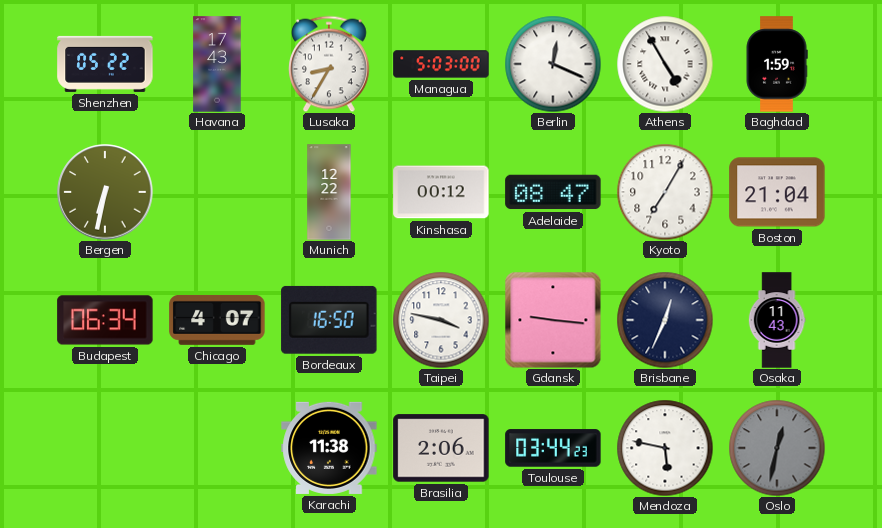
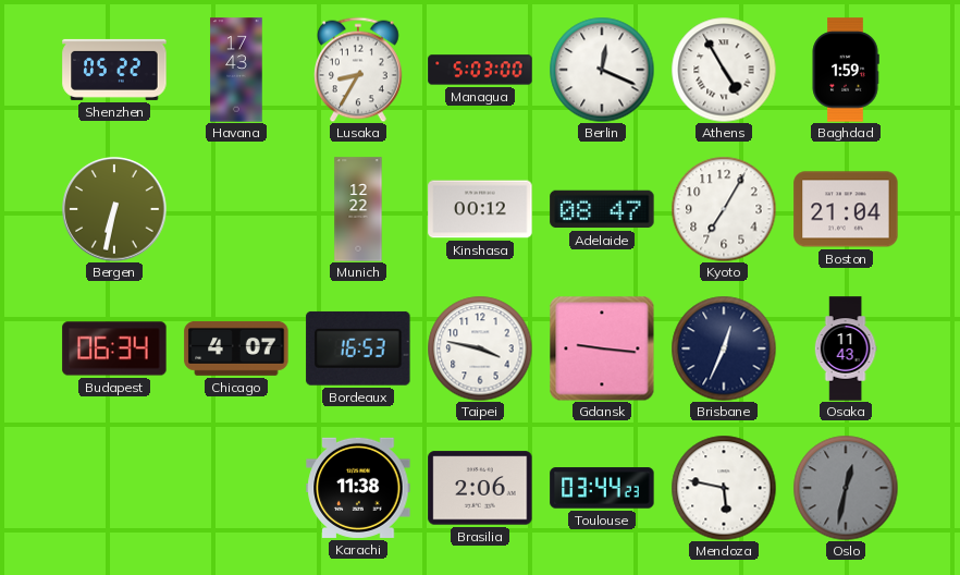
Bordeaux: 16:50 -> 16:53
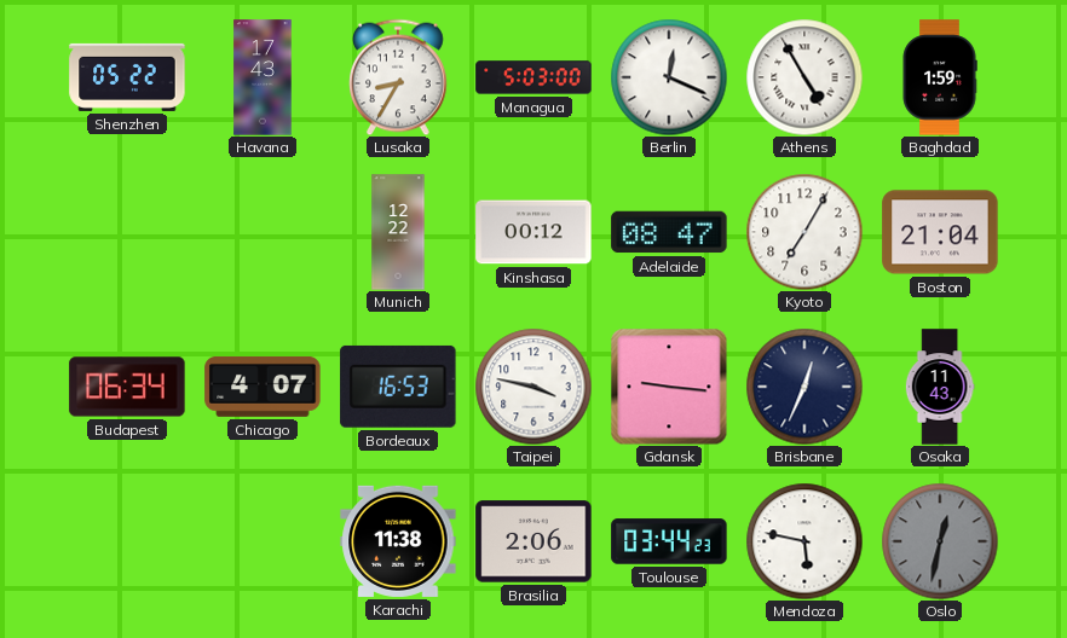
Bergen: 6:32 -> none
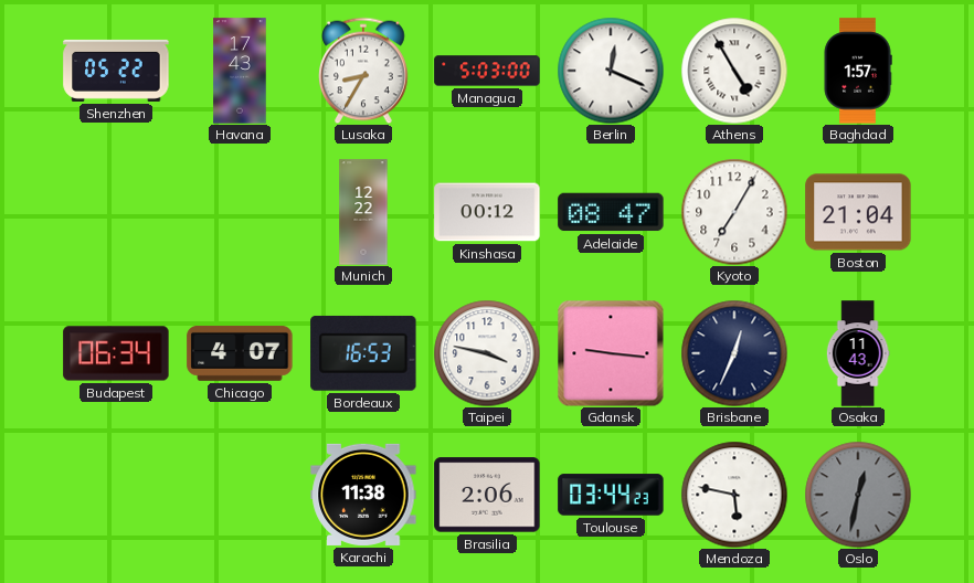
Baghdad: 1:59 -> 1:57
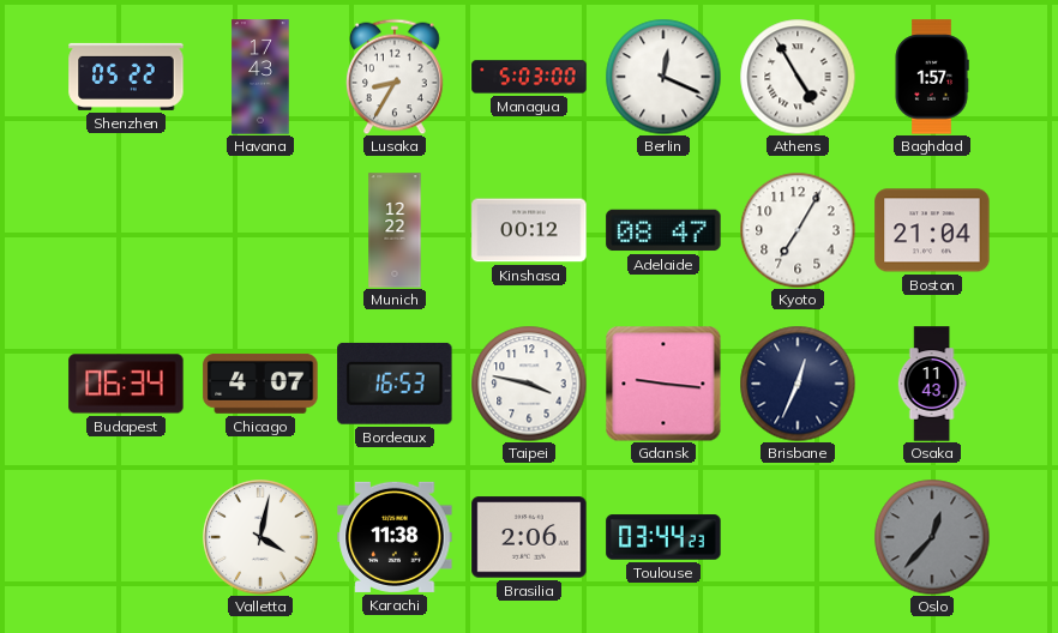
Valletta: none -> 4:02
Mendoza: 5:47 -> none
Oslo: 12:32 -> 12:37
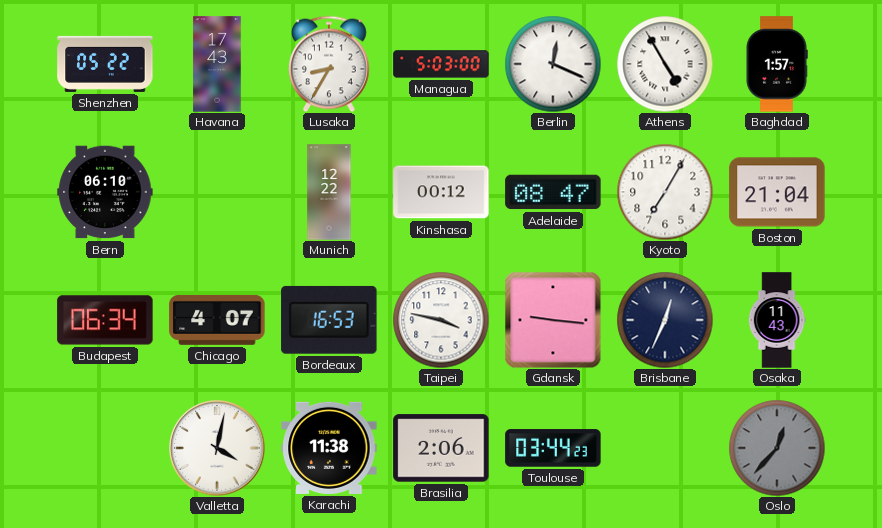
Bern: none -> 06:10
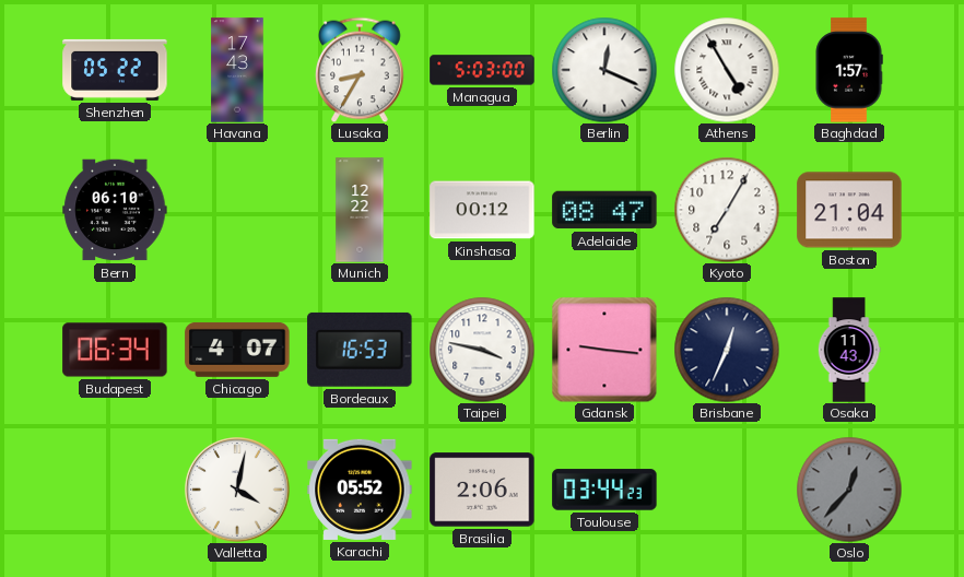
Karachi: 11:38 -> 05:52
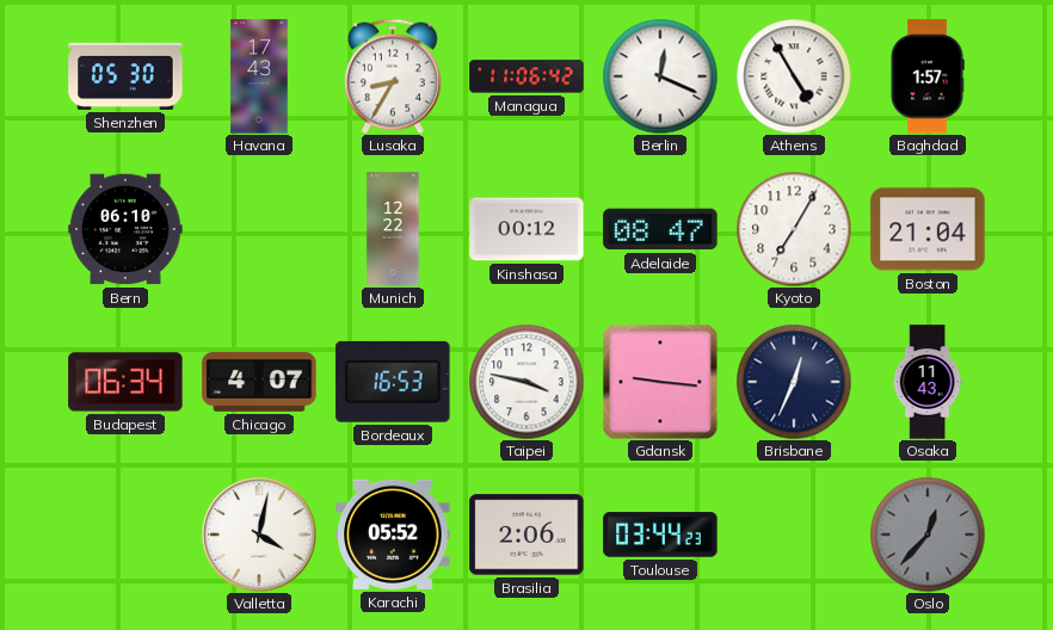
Shenzhen: 05:22 -> 05:30
Managua: 5:03 -> 11:06
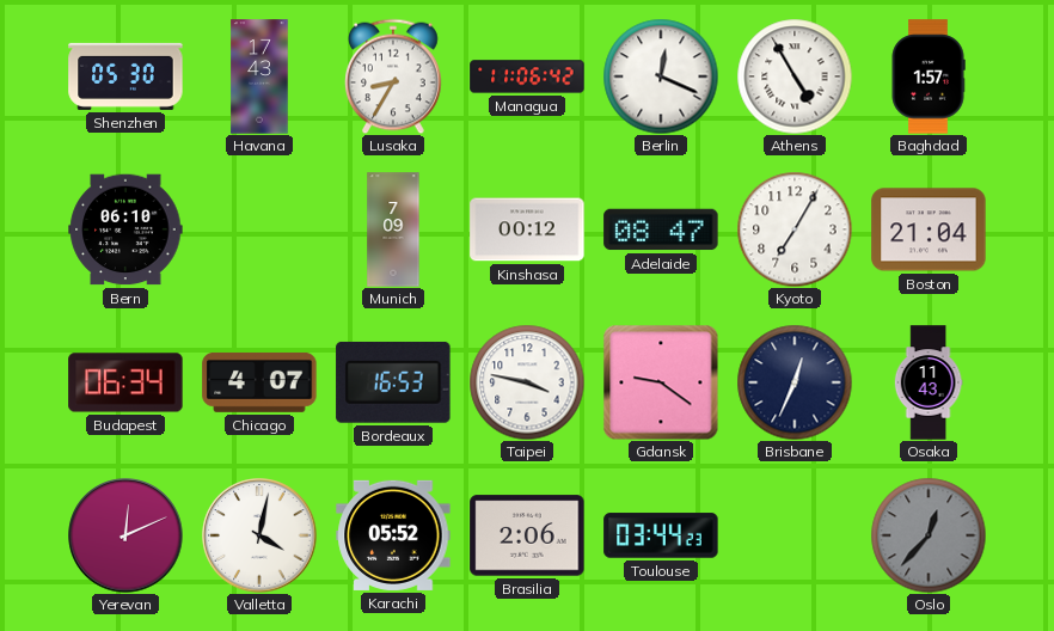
Munich: 12:22 -> 7:09
Gdansk: 9:16 -> 9:21
Yerevan: none -> 12:11
